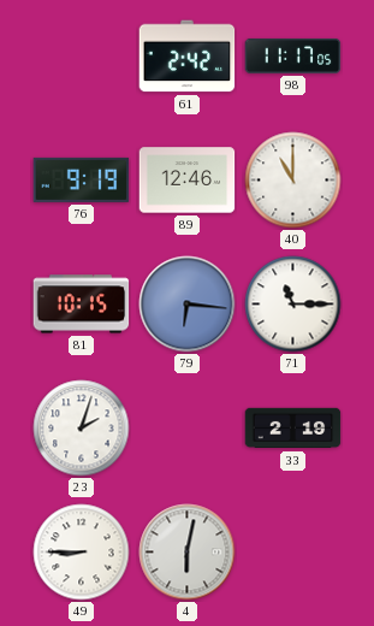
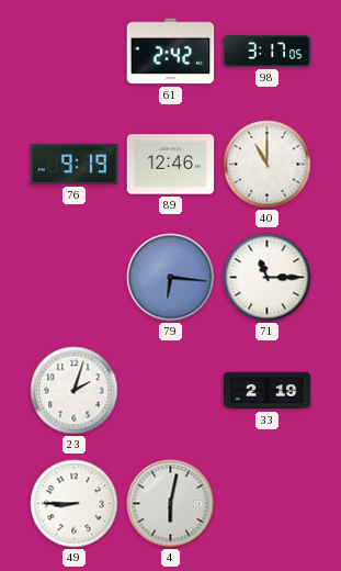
98: 11:17 -> 3:17
81: 10:15 -> none
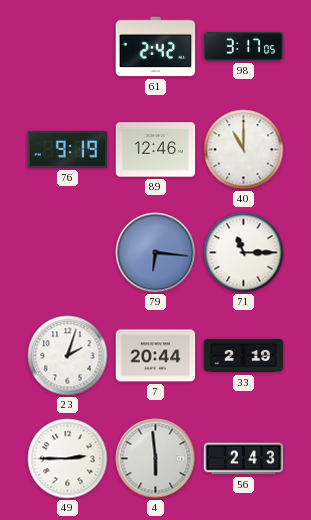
7: none -> 20:44
49: 8:45 -> 2:45
4: 6:02 -> 5:59
56: none -> 2:43
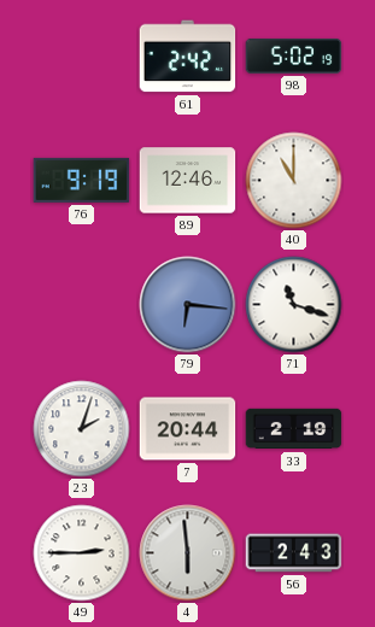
98: 3:17 -> 5:02
71: 11:15 -> 11:18
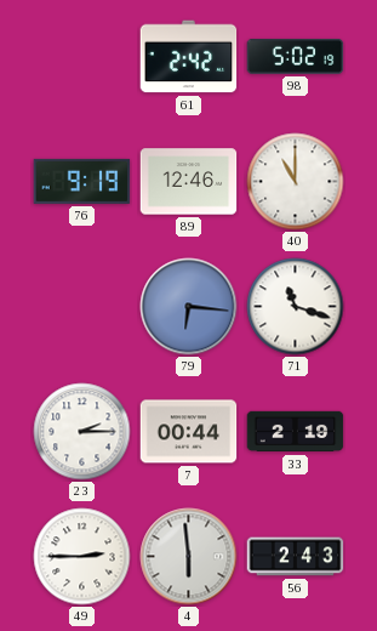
23: 2:03 -> 2:15
7: 20:44 -> 00:44
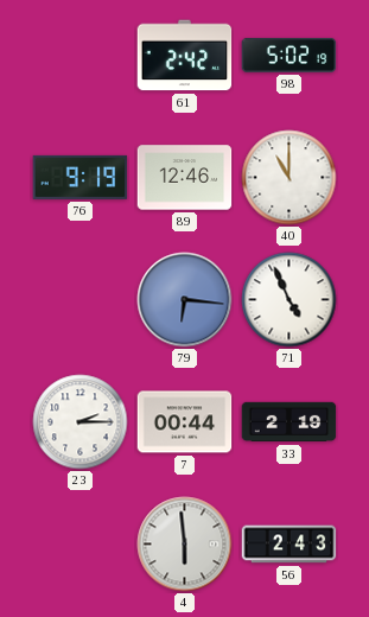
71: 11:18 -> 4:56
49: 2:45 -> none
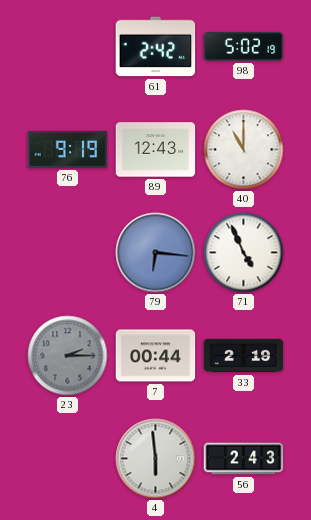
89: 12:46 -> 12:43
23 dial: white -> grey
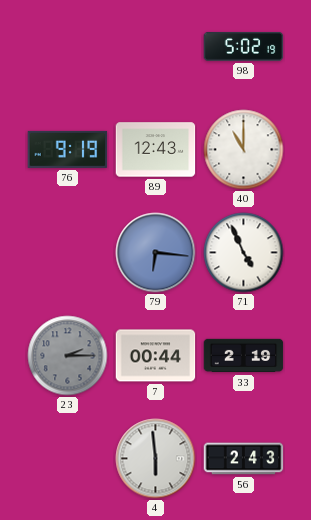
61: 2:42 -> none
